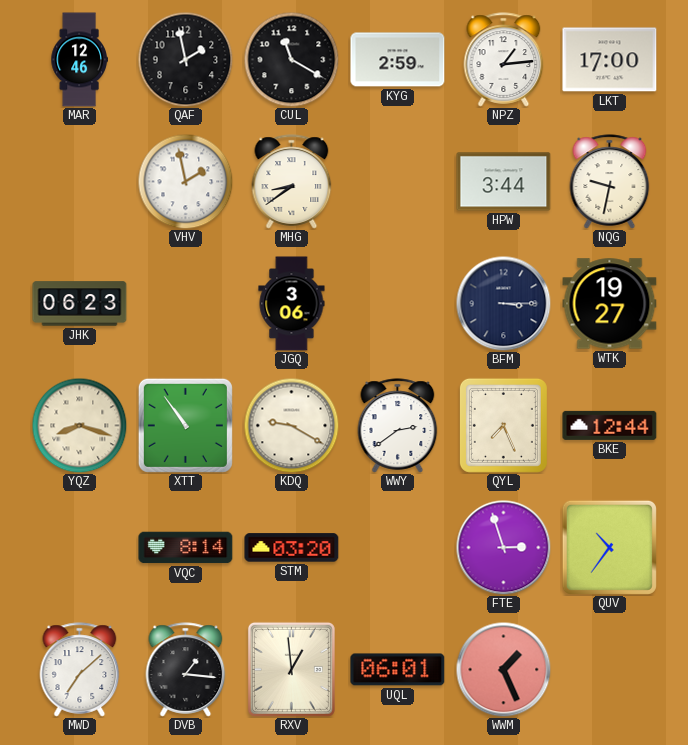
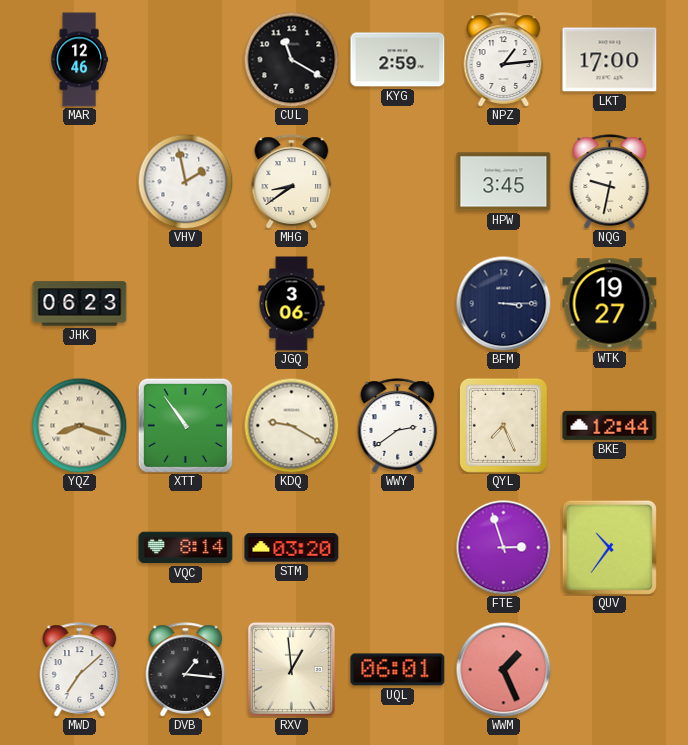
QAF: 1:58 -> none
HPW: 3:44 -> 3:45
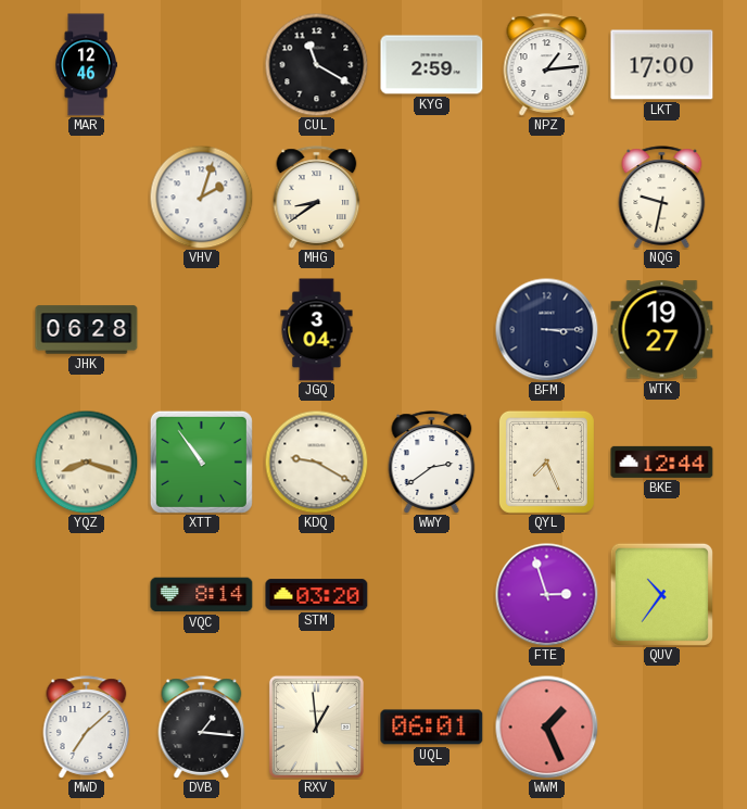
VHV: 1:58 -> 2:03
HPW: 3:45 -> none
JHK: 06:23 -> 06:28
JGQ: 3:06 -> 3:04
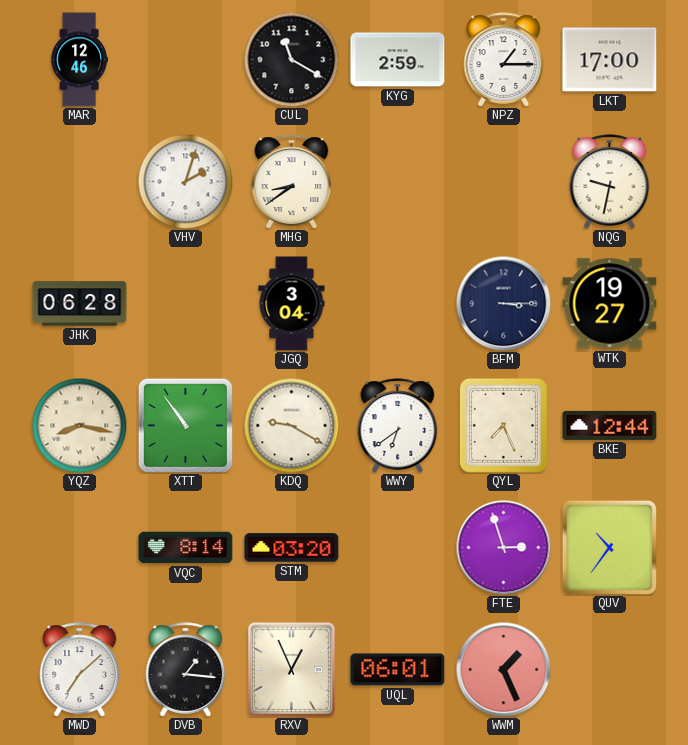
NPZ: 1:14 -> 1:15
YQZ: 8:18 -> 8:17
WWY: 2:39 -> 6:39
RXV: 12:59 -> 12:56
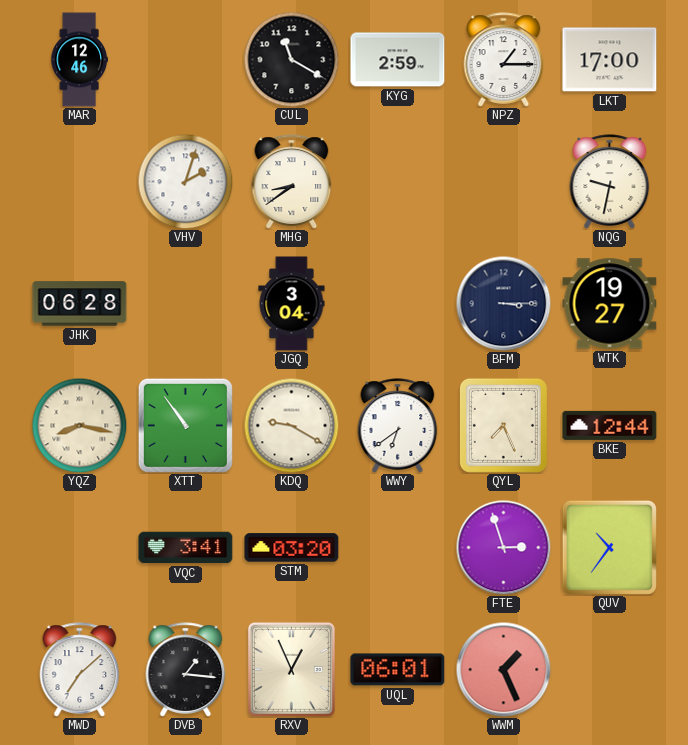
VQC: 8:14 -> 3:41
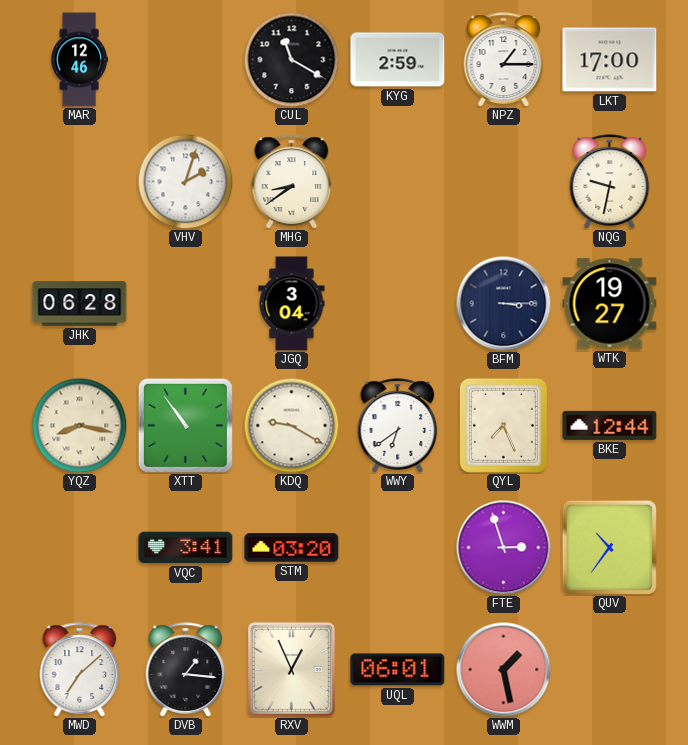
WWM: 1:26 -> 1:28
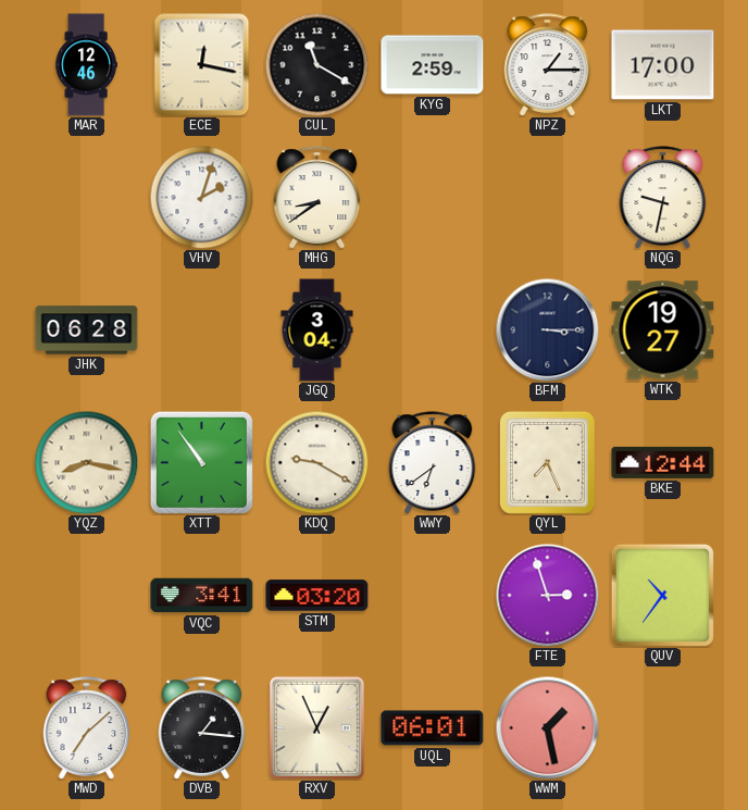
ECE: none -> 12:17
